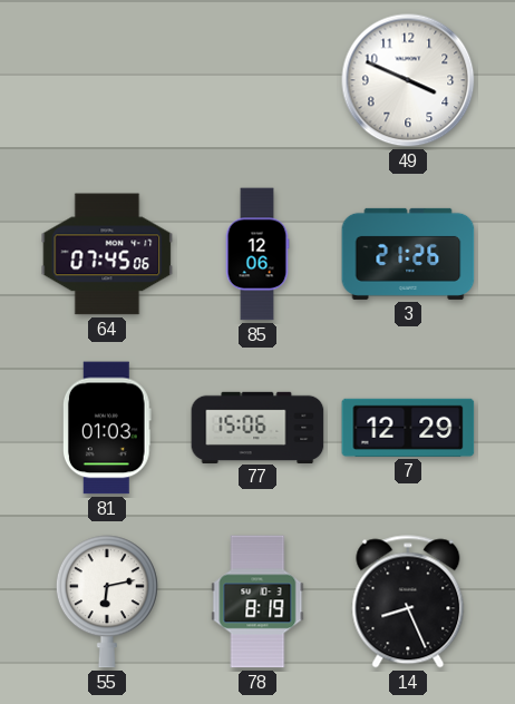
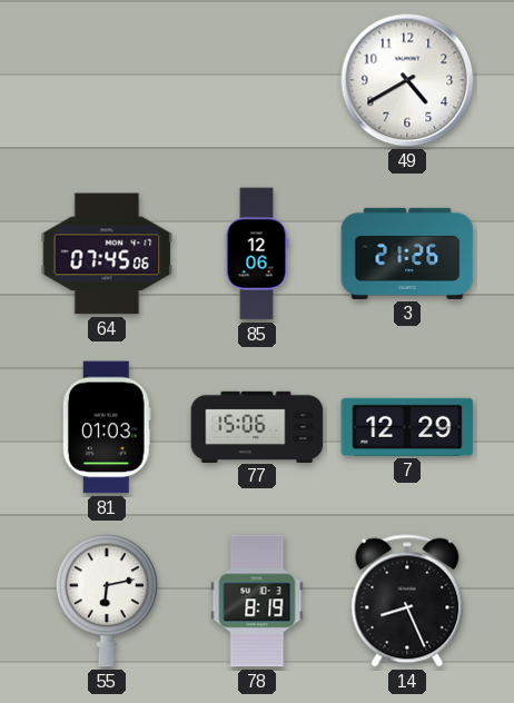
49: 3:49 -> 4:40
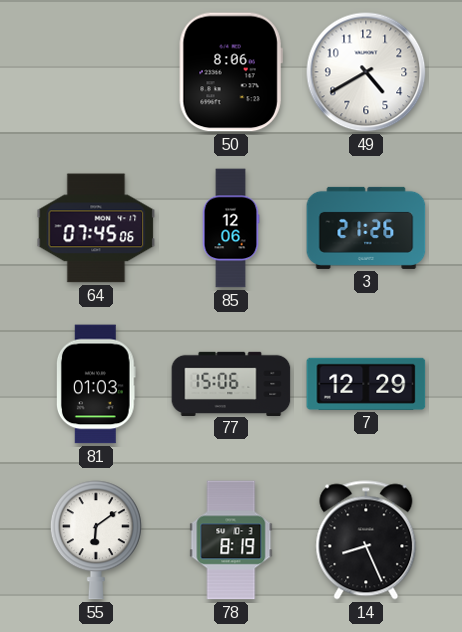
50: none -> 8:06
55: 6:13 -> 6:09
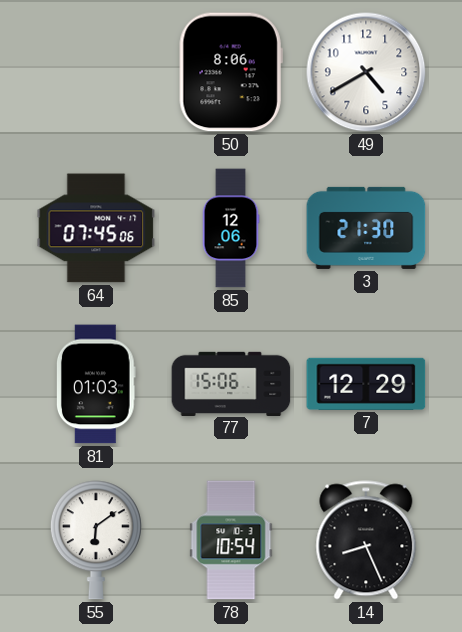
3: 21:26 -> 21:30
78: 8:19 -> 10:54
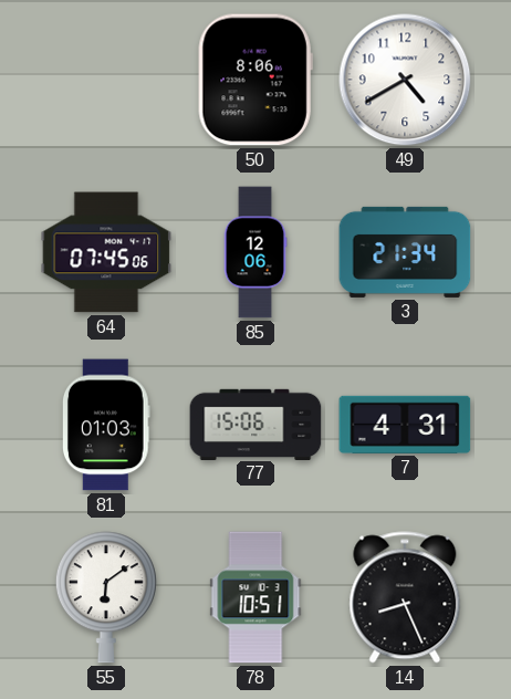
3: 21:30 -> 21:34
7: 12:29 -> 4:31
78: 10:54 -> 10:51
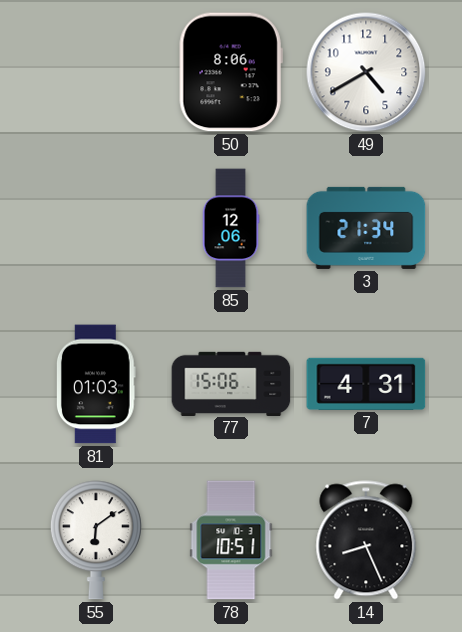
64: 07:45 -> none
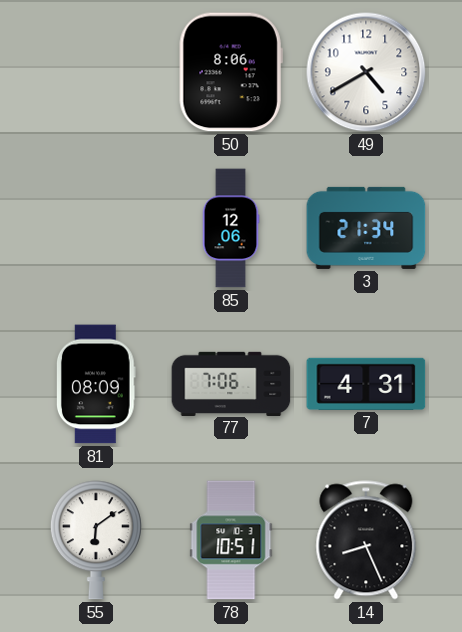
81: 01:03 -> 08:09
77: 15:06 -> 7:06
